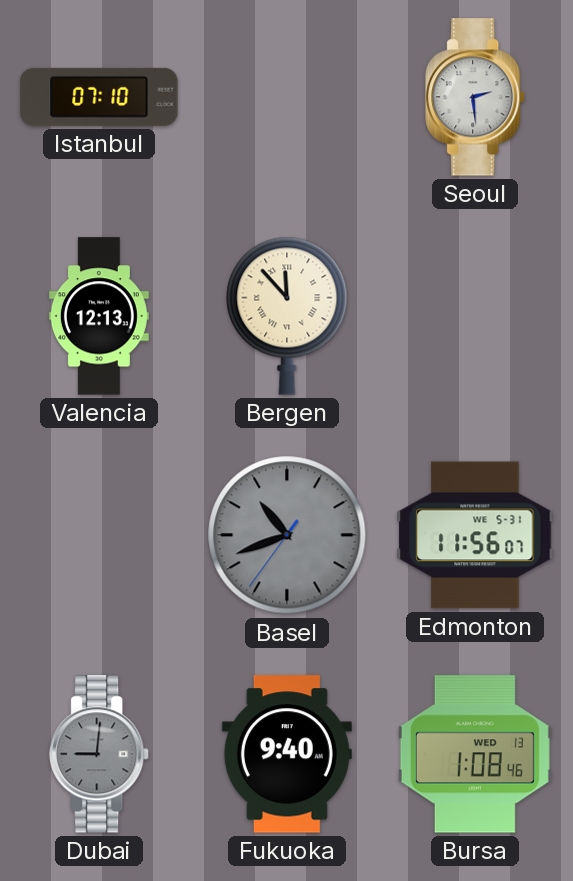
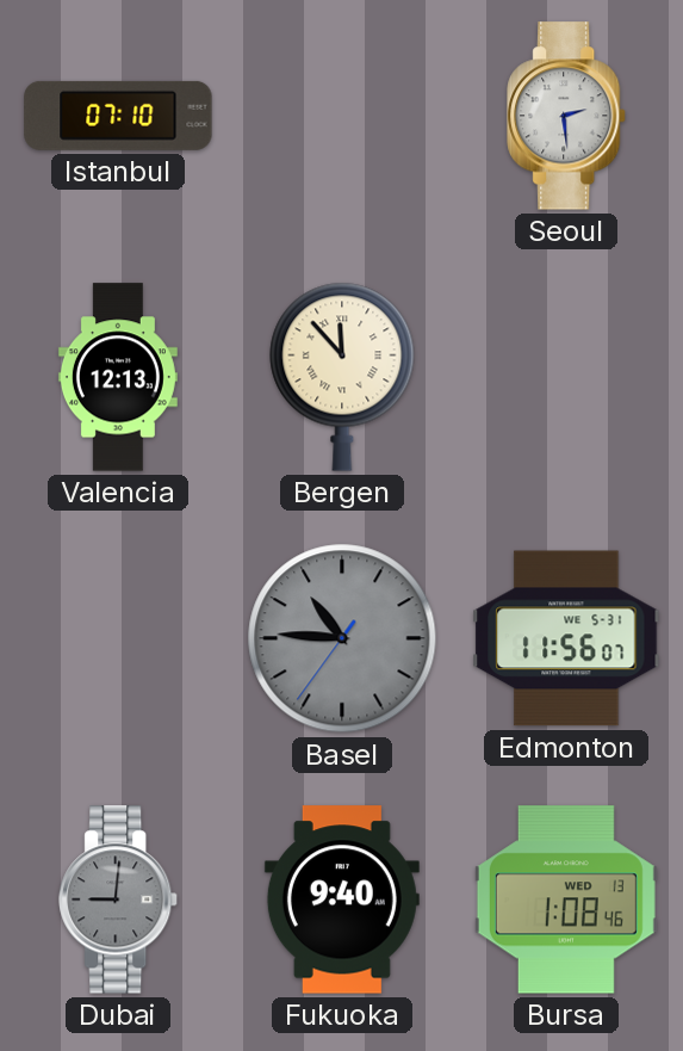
Basel: 10:41 -> 10:45
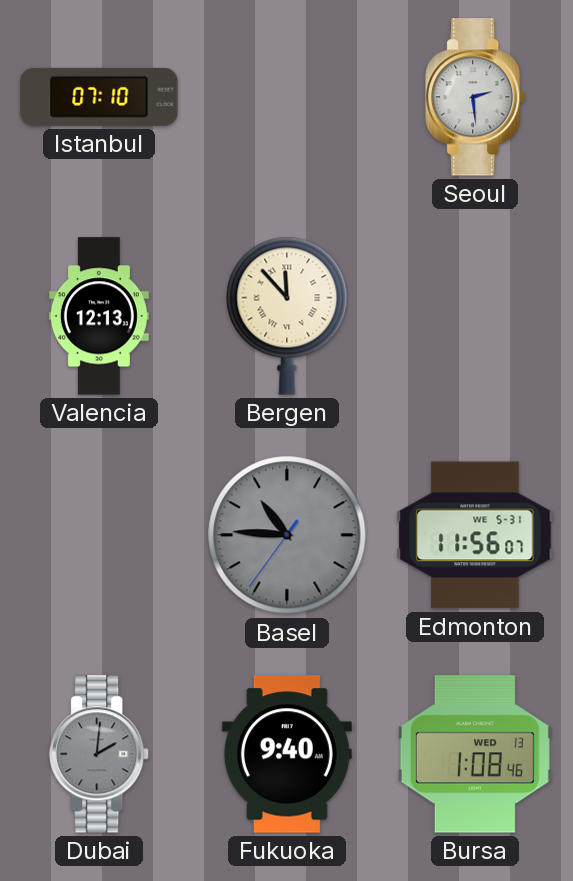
Dubai: 9:01 -> 2:01
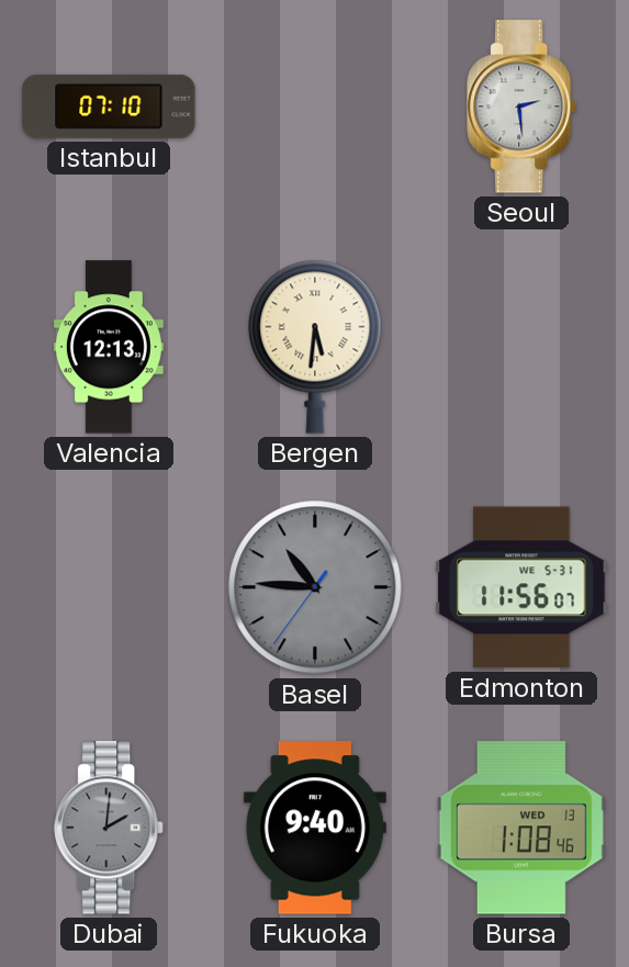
Bergen: 11:53 -> 5:31
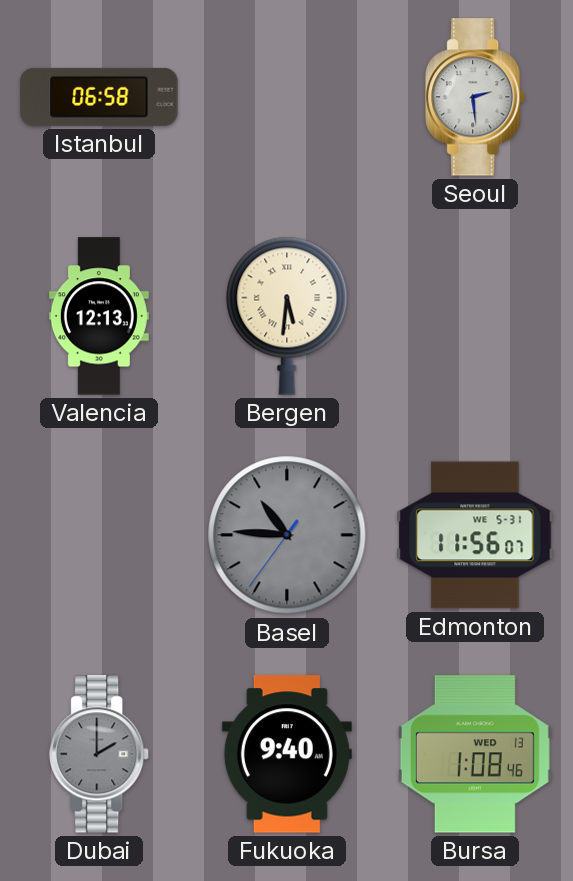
Istanbul: 07:10 -> 06:58
Dubai: 2:01 -> 2:00
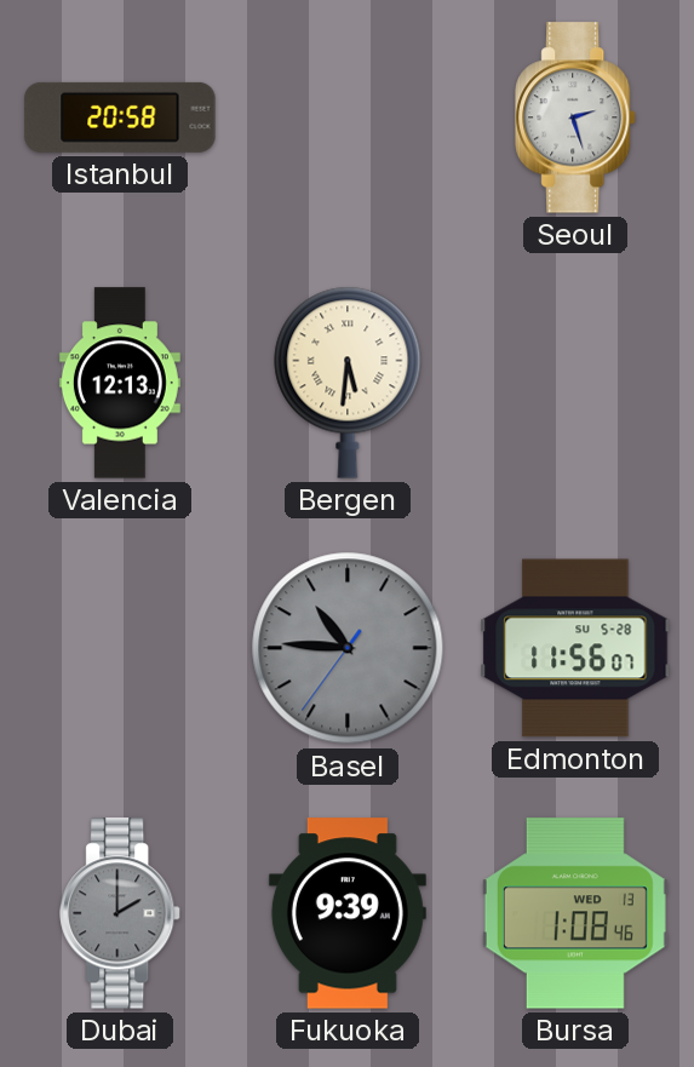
Istanbul: 06:58 -> 20:58
Seoul: 2:29 -> 2:27
Edmonton date: WE 5-31 -> SU 5-28
Fukuoka: 9:40 -> 9:39
